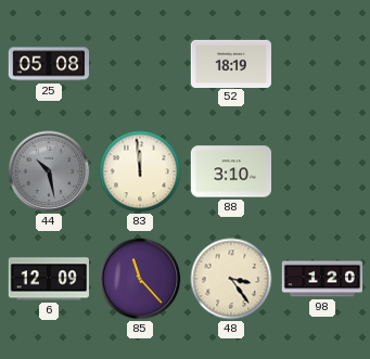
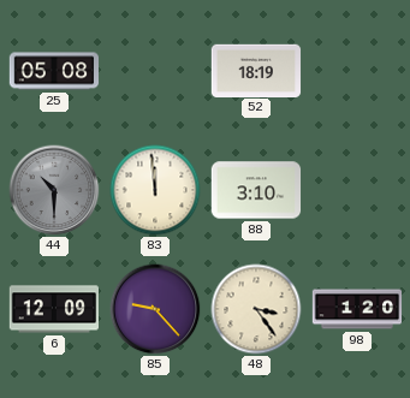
44: 10:28 -> 10:30
85: 11:23 -> 9:23
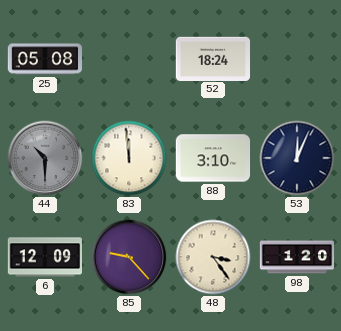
52: 18:19 -> 18:24
53: none -> 12:04
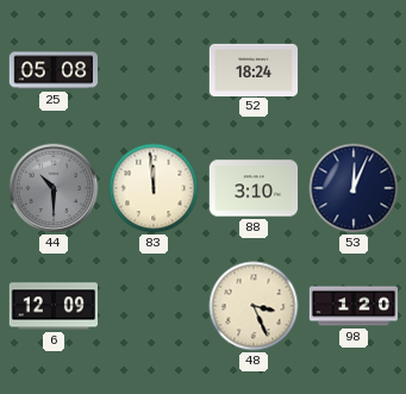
85: 9:23 -> none
48: 3:24 -> 3:26
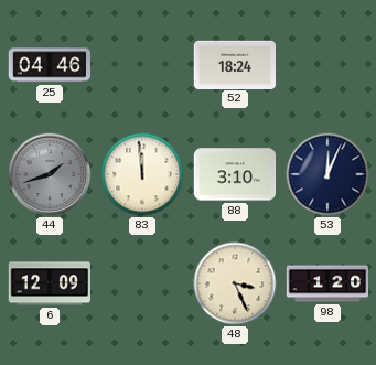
25: 05:08 -> 04:46
44: 10:30 -> 1:42
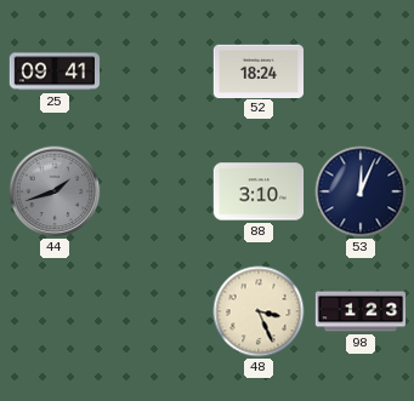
25: 04:46 -> 09:41
83: 11:59 -> none
6: 12:09 -> none
98: 1:20 -> 1:23
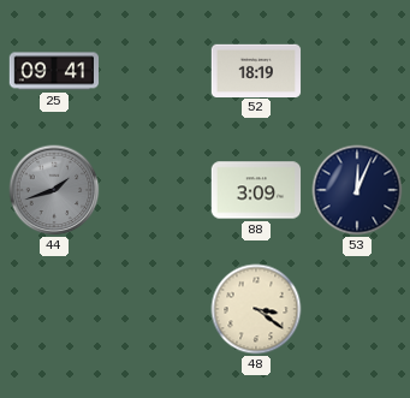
52: 18:24 -> 18:19
88: 3:10 -> 3:09
48: 3:26 -> 3:21
98: 1:23 -> none
